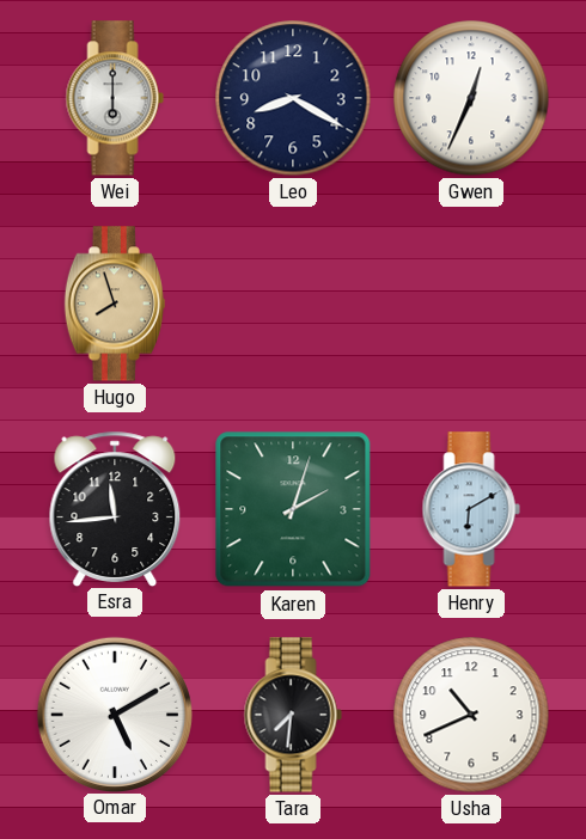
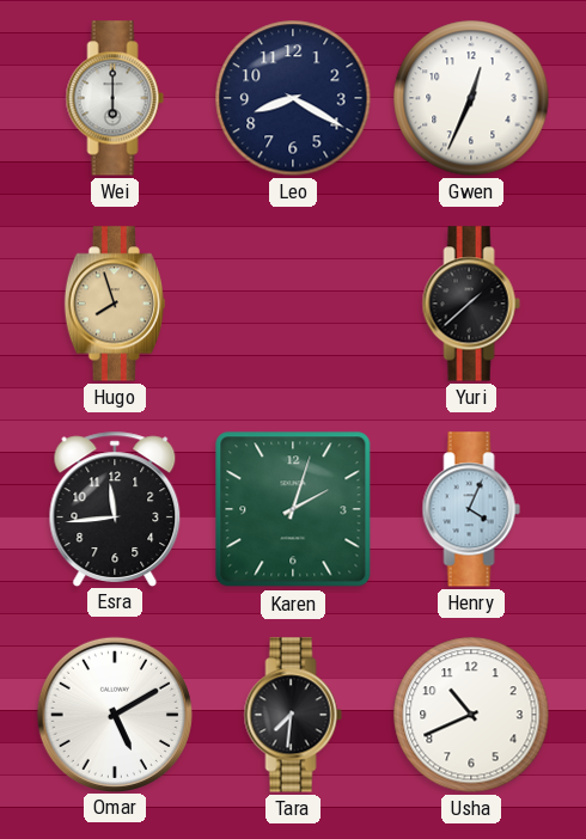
Yuri: none -> 1:38
Henry: 6:10 -> 4:04
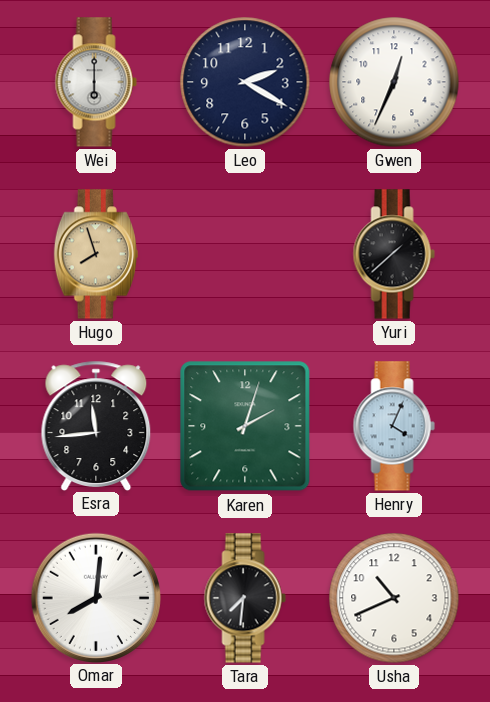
Leo: 8:20 -> 2:20
Omar: 5:10 -> 8:01
